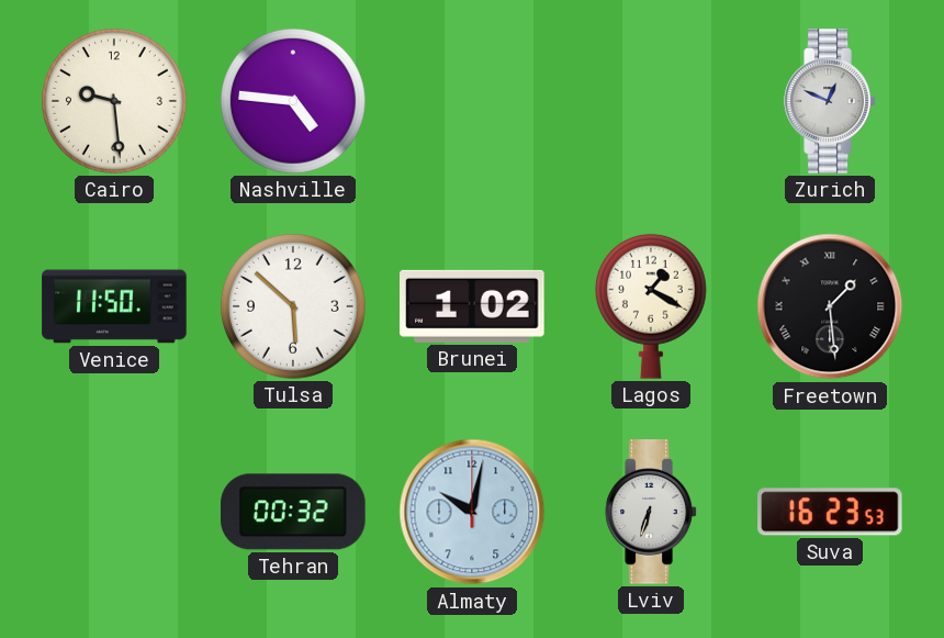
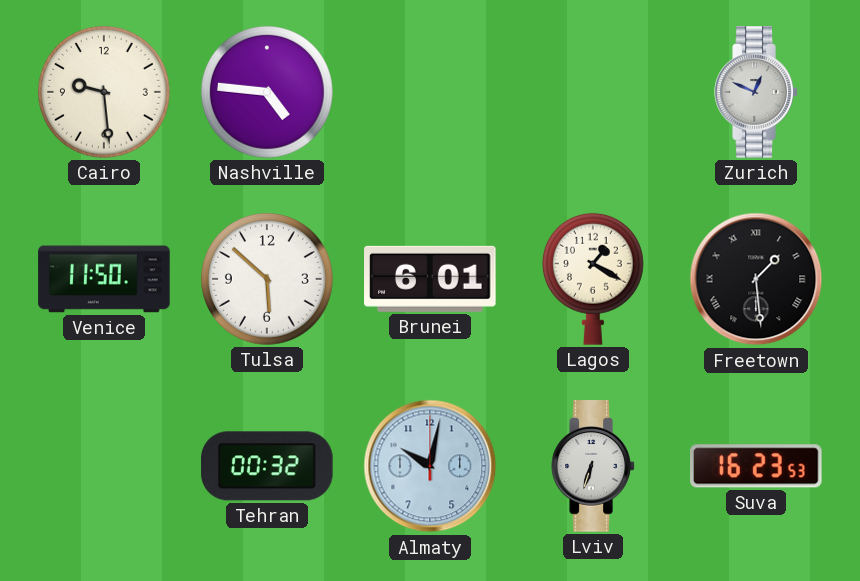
Brunei: 1:02 -> 6:01
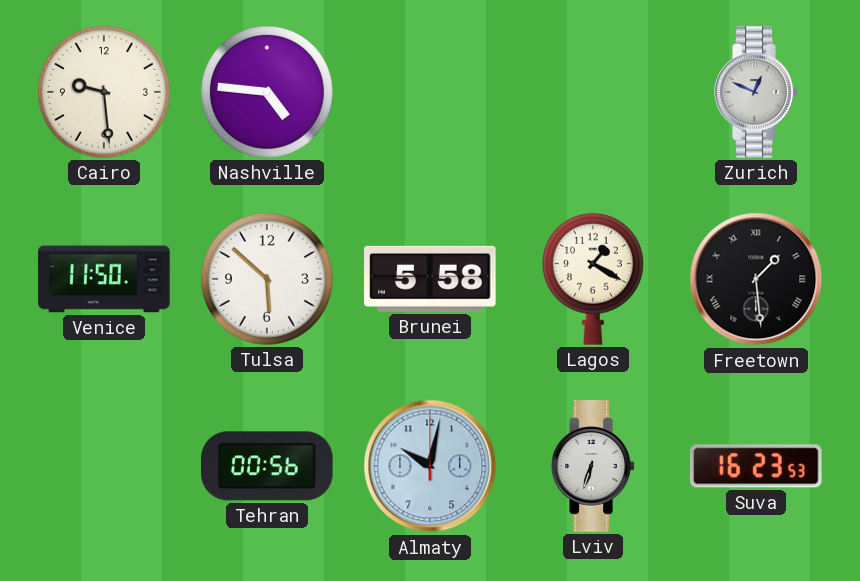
Brunei: 6:01 -> 5:58
Tehran: 00:32 -> 00:56
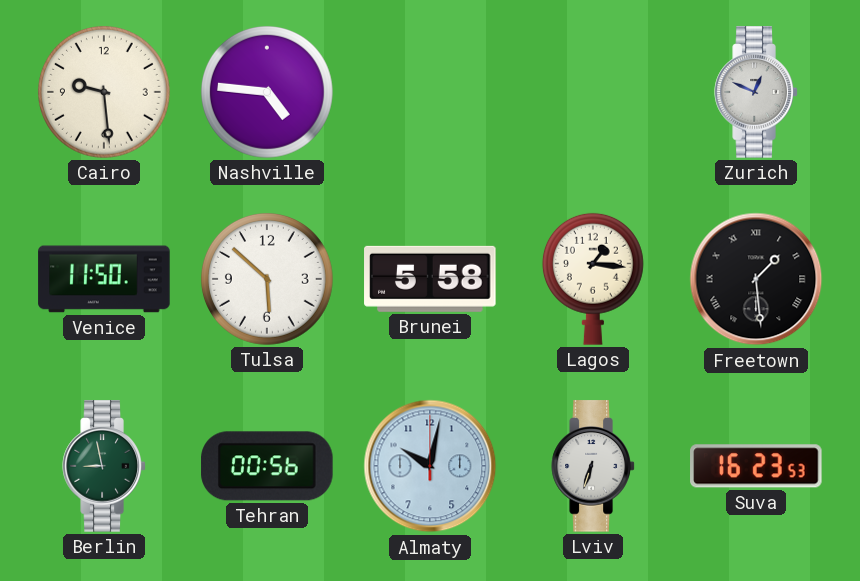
Lagos: 1:20 -> 1:16
Berlin: none -> 8:58
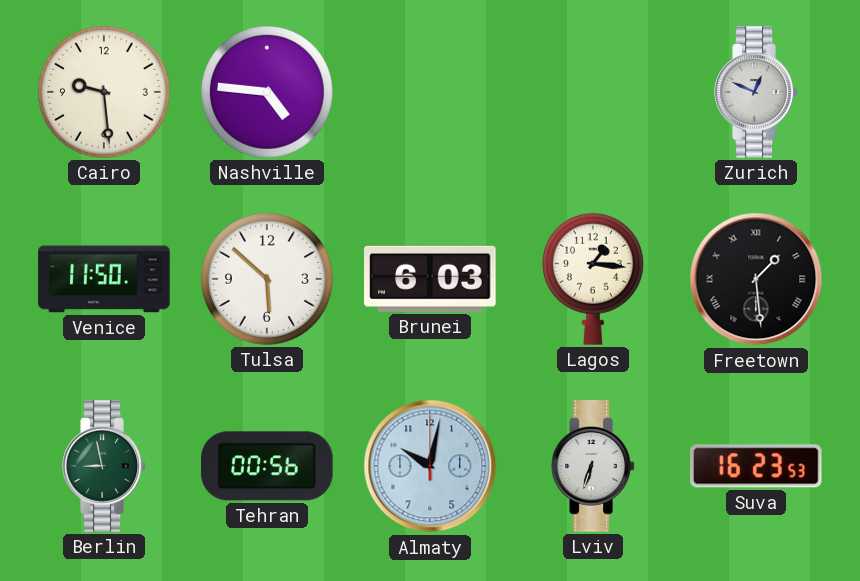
Brunei: 5:58 -> 6:03
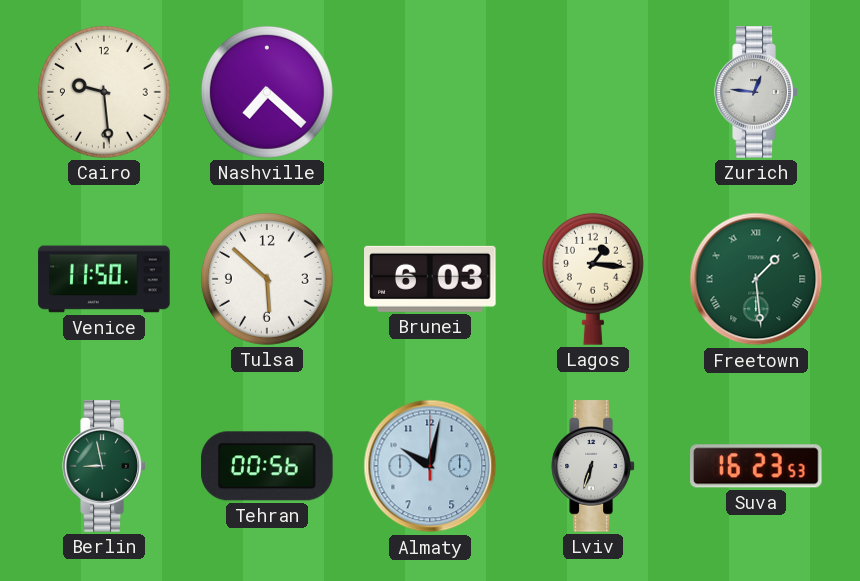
Nashville: 4:46 -> 7:22
Zurich: 12:49 -> 12:46
Freetown dial: black -> green
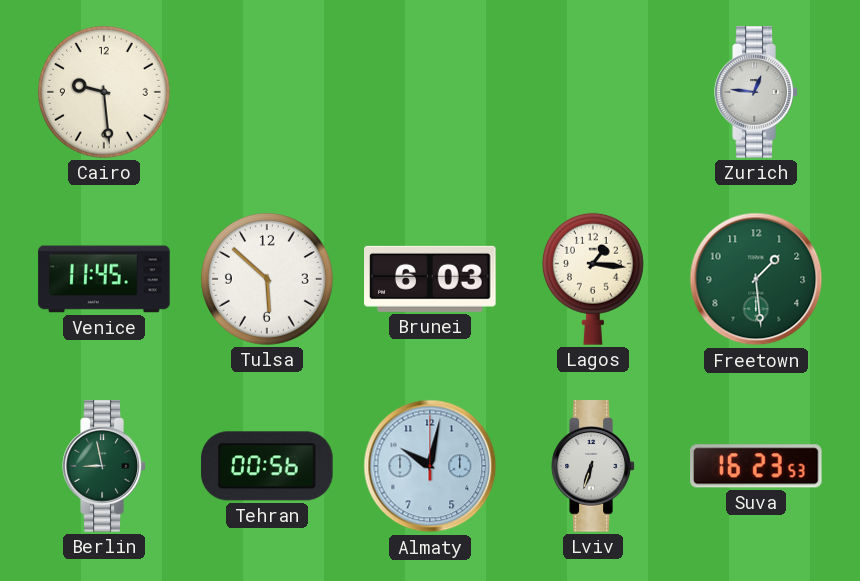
Nashville: 7:22 -> none
Venice: 11:50 -> 11:45
Freetown numerals: Roman -> Arabic
